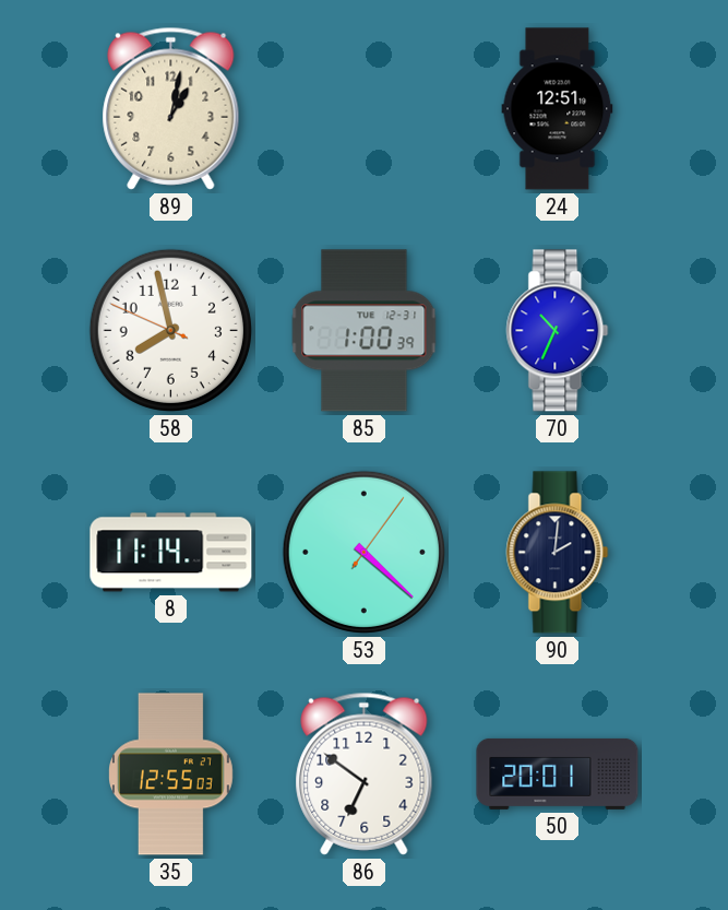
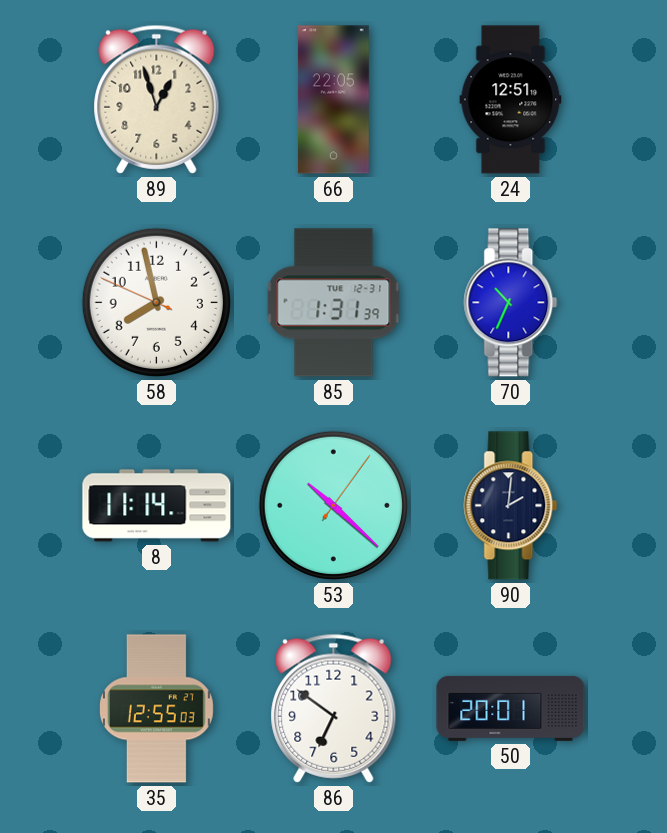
89: 1:02 -> 12:57
66: none -> 22:05
85: 1:00 -> 1:31
53: 4:22 -> 10:22
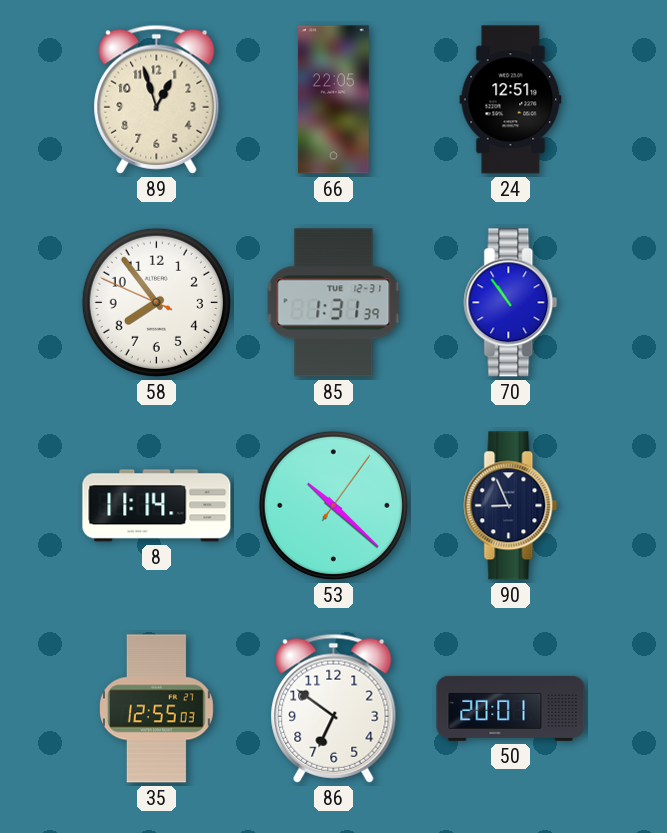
58: 7:57 -> 7:53
70: 10:34 -> 10:54
90: 2:01 -> 8:56
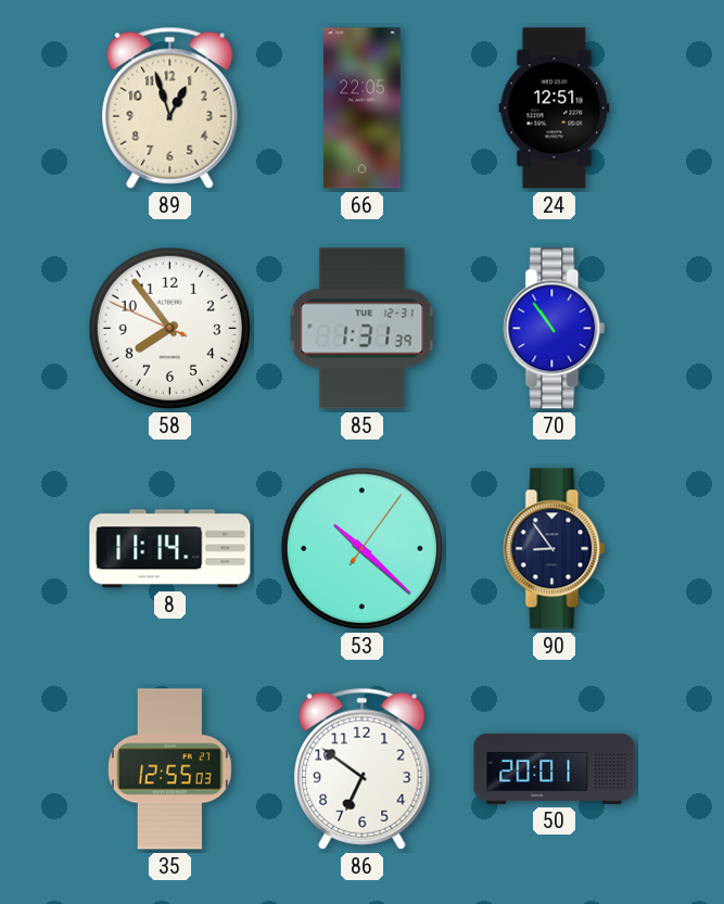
90: 8:56 -> 8:54
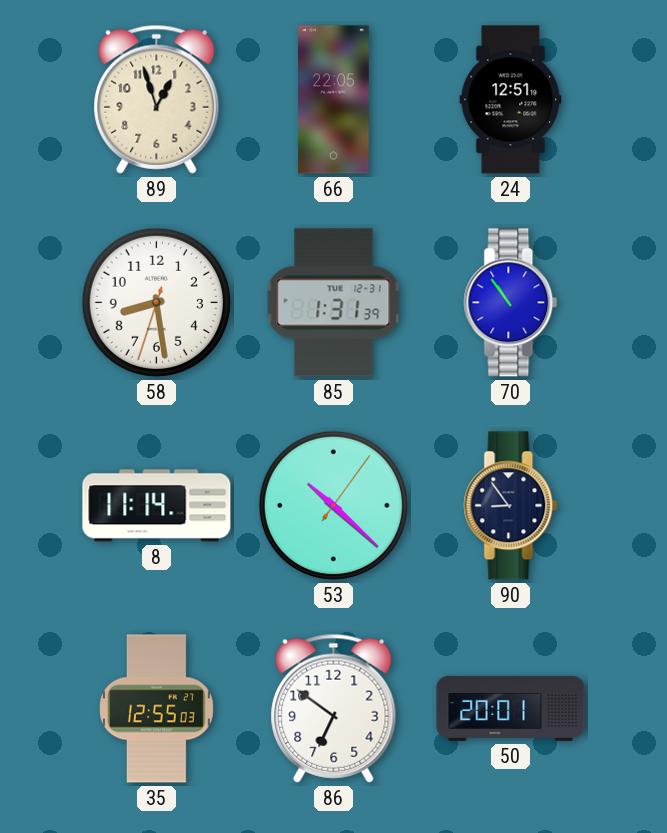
58: 7:53 -> 8:28
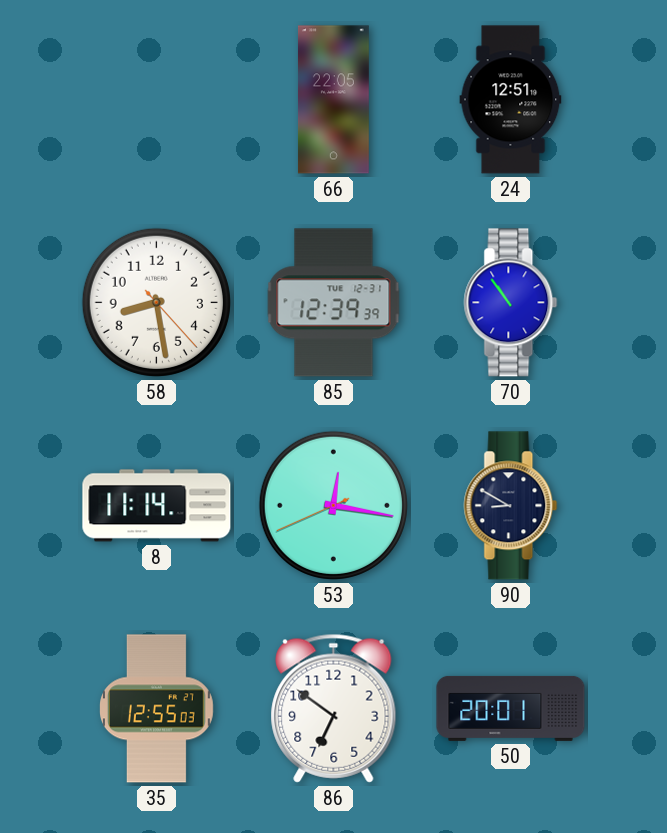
89: 12:57 -> none
58: 8:28:33 -> 8:28:23
85: 1:31 -> 12:39
53: 10:22 -> 12:16
90: 8:54 -> 8:50
